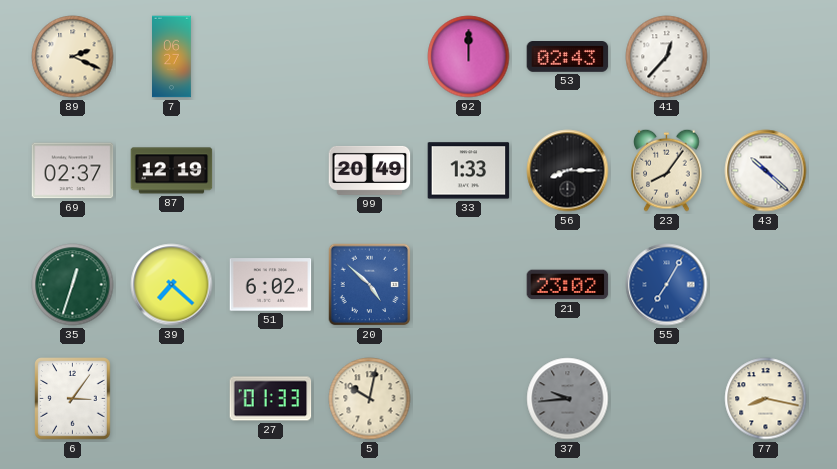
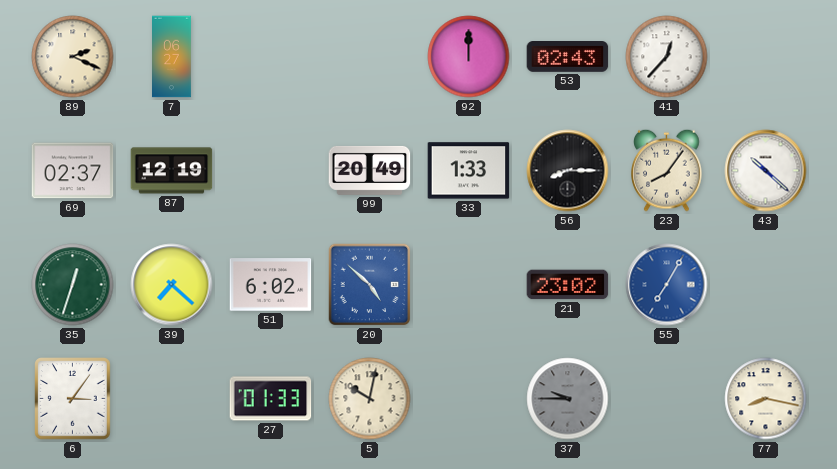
37: 9:44 -> 9:45
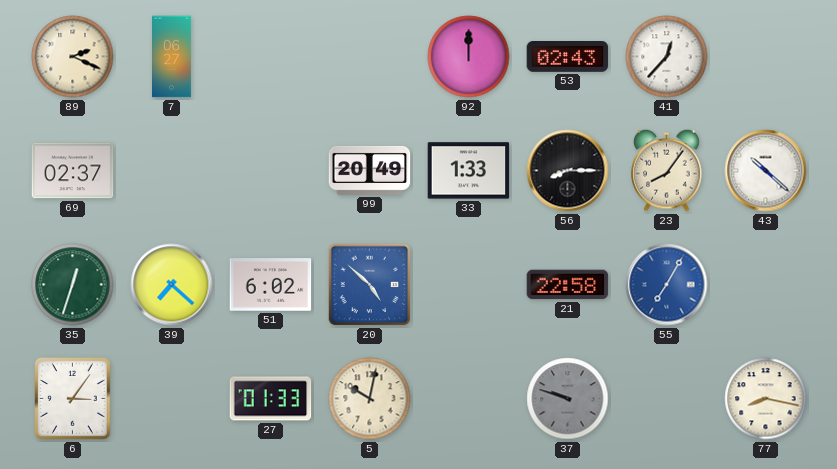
87: 12:19 -> none
21: 23:02 -> 22:58
37: 9:45 -> 9:48
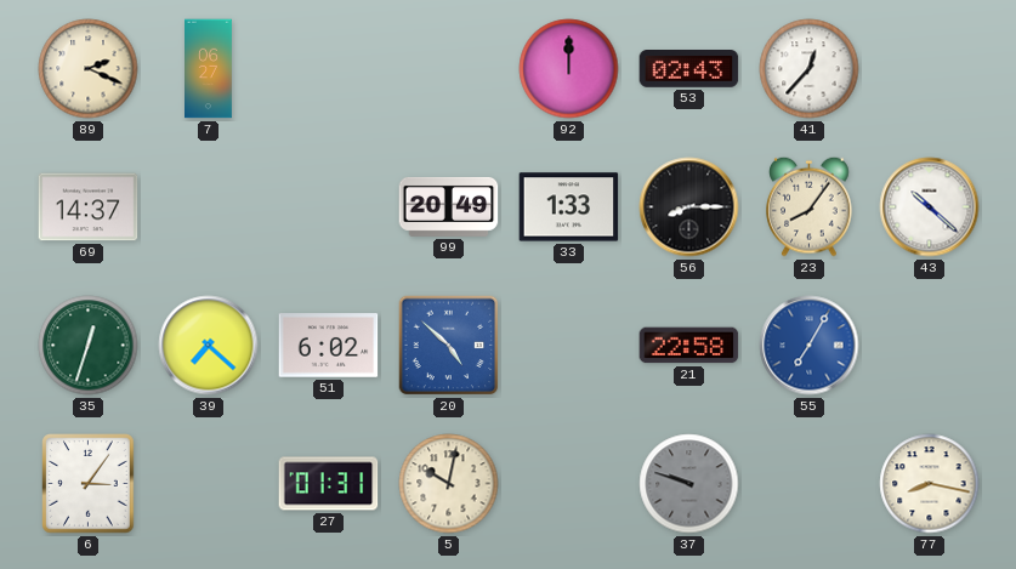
69: 02:37 -> 14:37
27: 01:33 -> 01:31
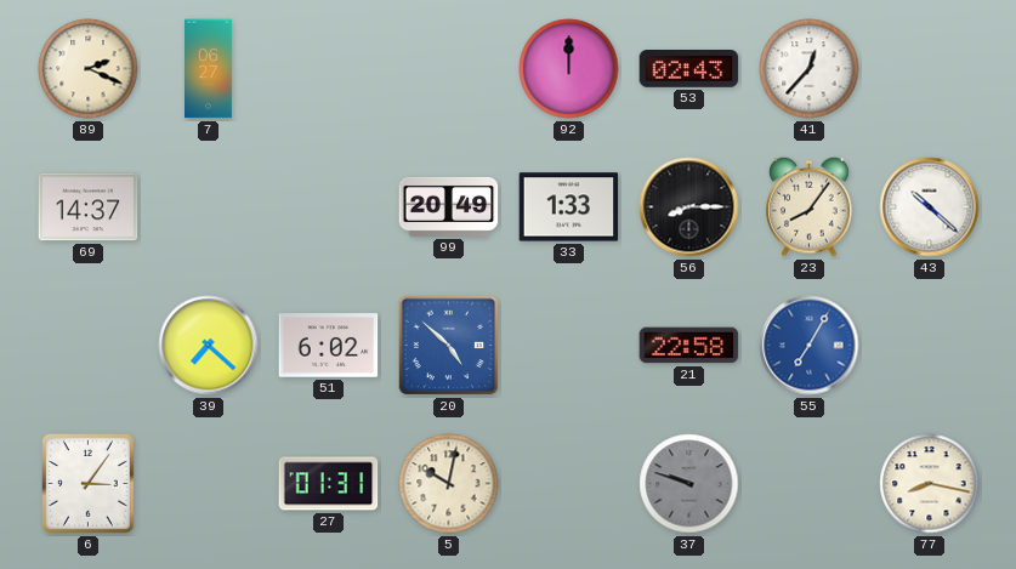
35: 12:33 -> none
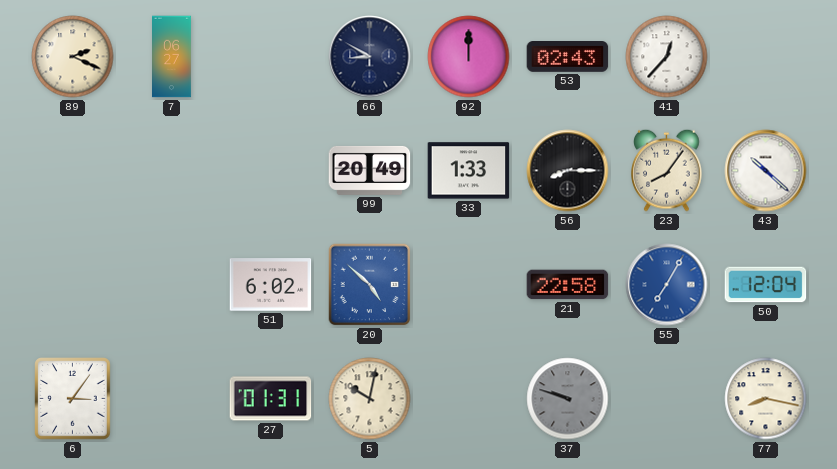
66: none -> 8:50
69: 14:37 -> none
39: 7:22 -> none
50: none -> 12:04
